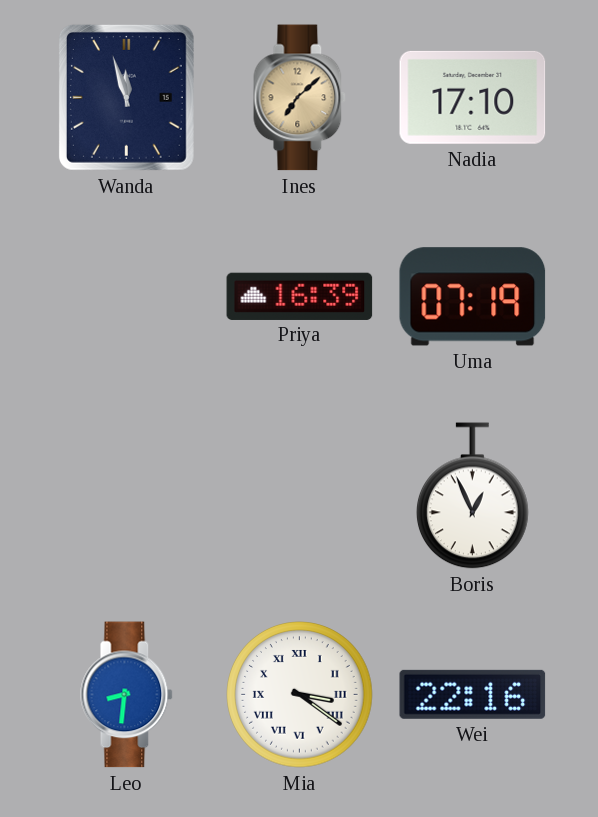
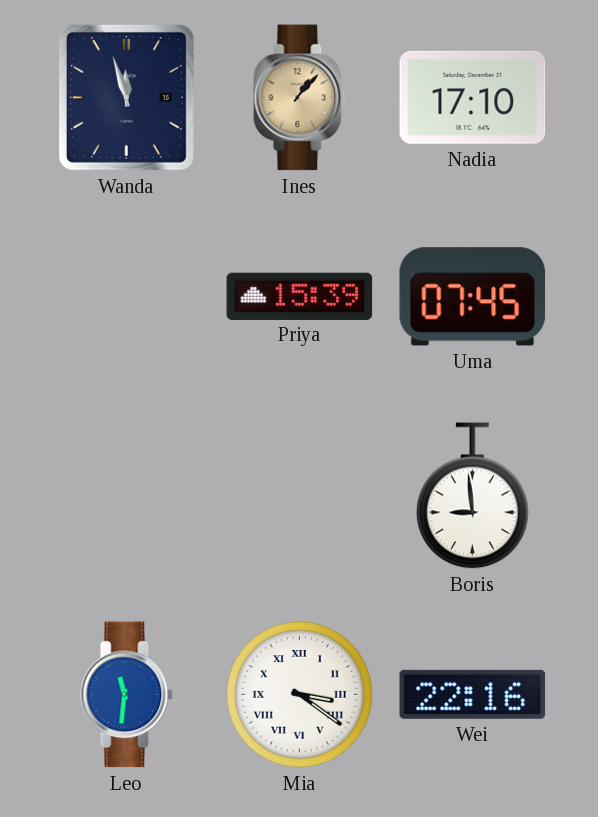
Ines: 7:08 -> 1:07
Priya: 16:39 -> 15:39
Uma: 07:19 -> 07:45
Boris: 12:56 -> 8:59
Leo: 8:31 -> 11:31
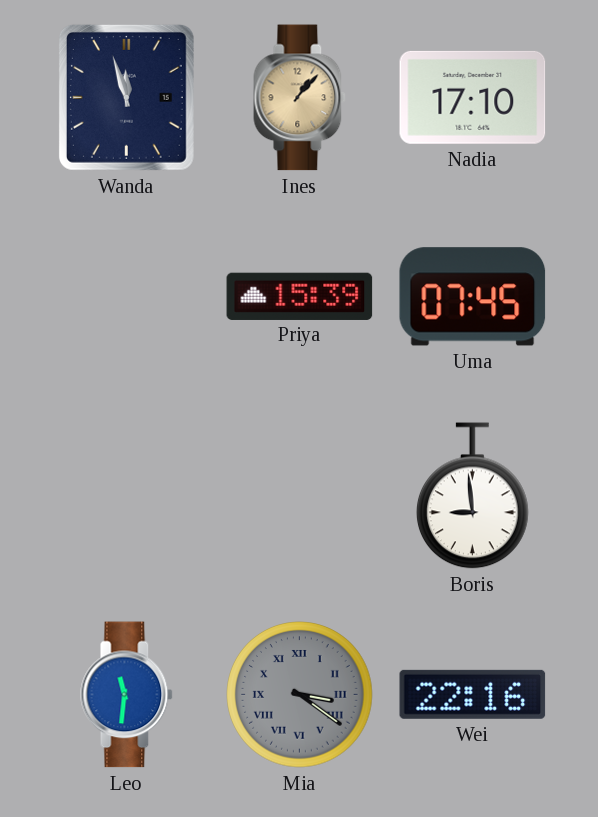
Mia dial: white -> grey
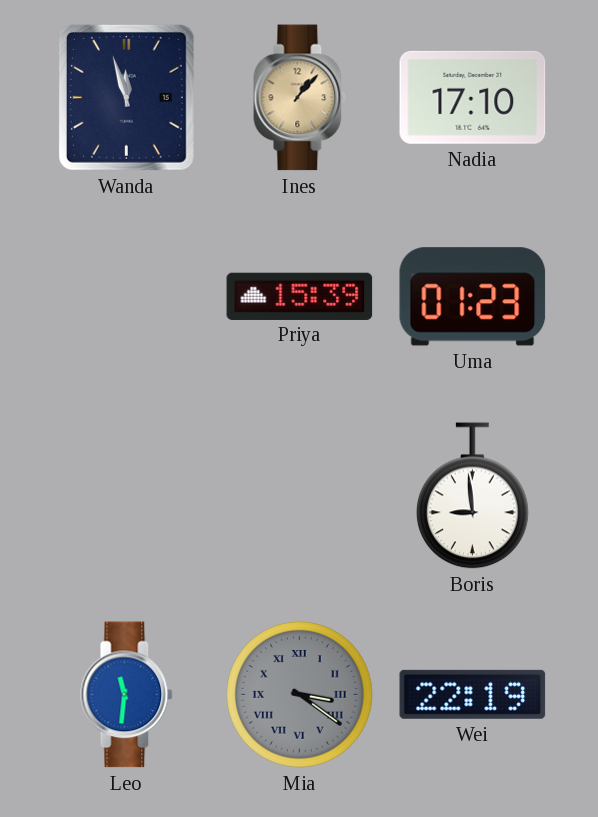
Uma: 07:45 -> 01:23
Wei: 22:16 -> 22:19
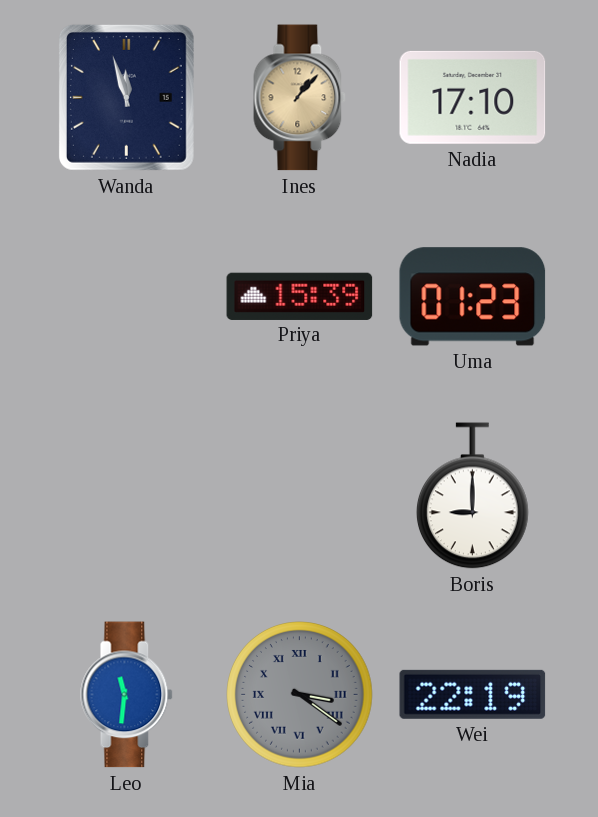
Boris: 8:59 -> 9:00
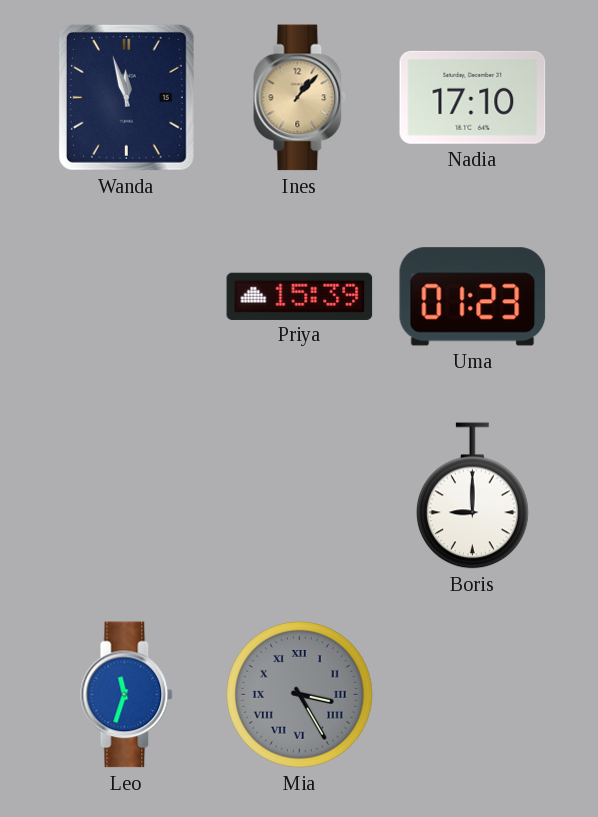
Leo: 11:31 -> 11:33
Mia: 3:21 -> 3:25
Wei: 22:19 -> none
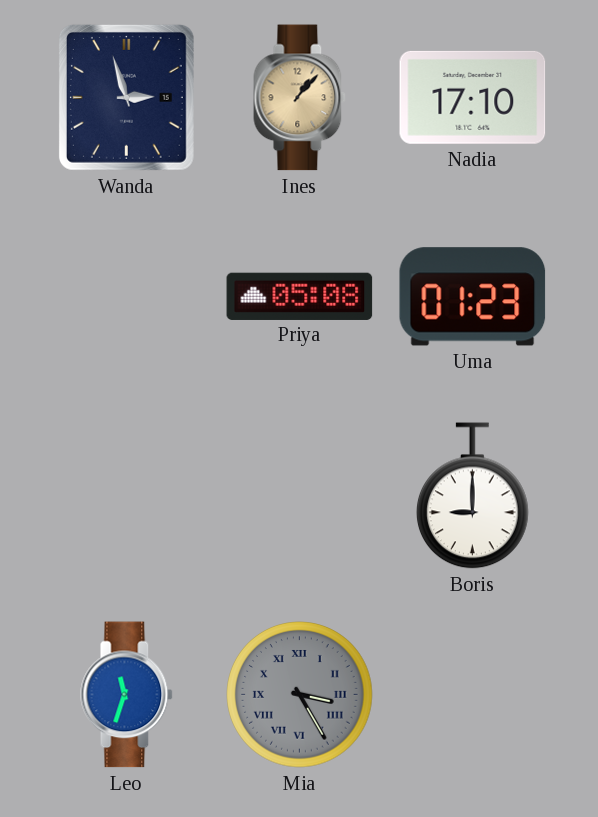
Wanda: 11:57 -> 2:57
Priya: 15:39 -> 05:08
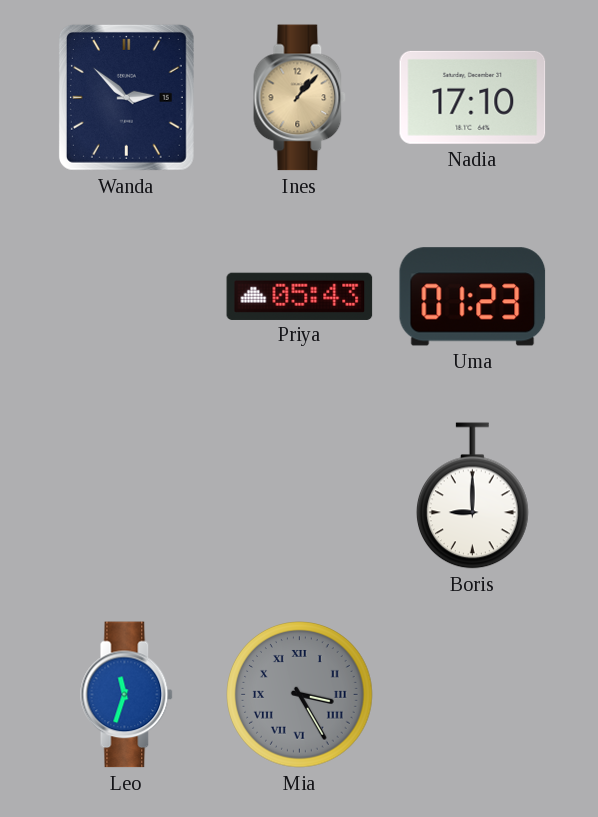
Wanda: 2:57 -> 2:52
Priya: 05:08 -> 05:43
